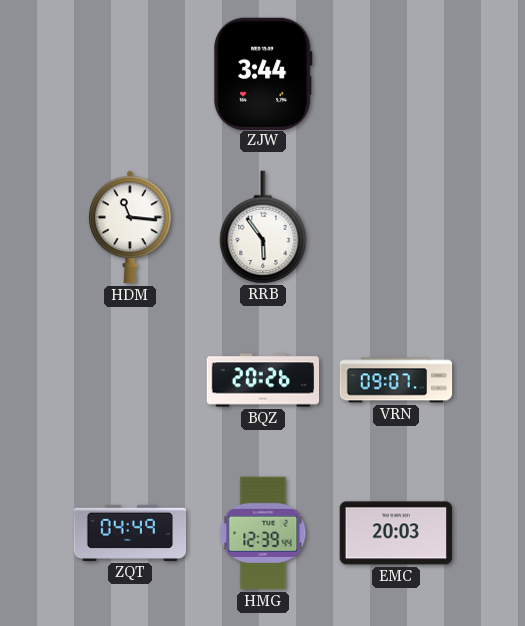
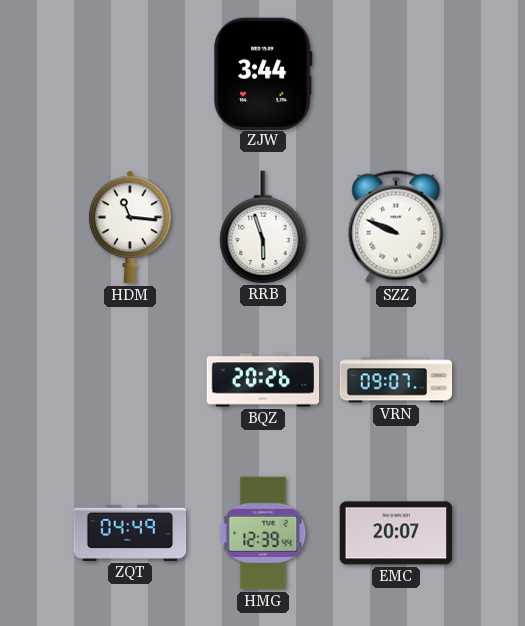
RRB: 5:54 -> 5:57
SZZ: none -> 9:49
EMC: 20:03 -> 20:07
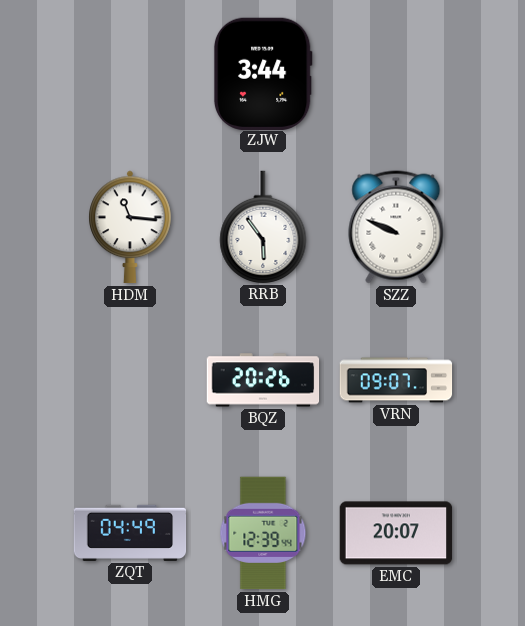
RRB: 5:57 -> 5:54
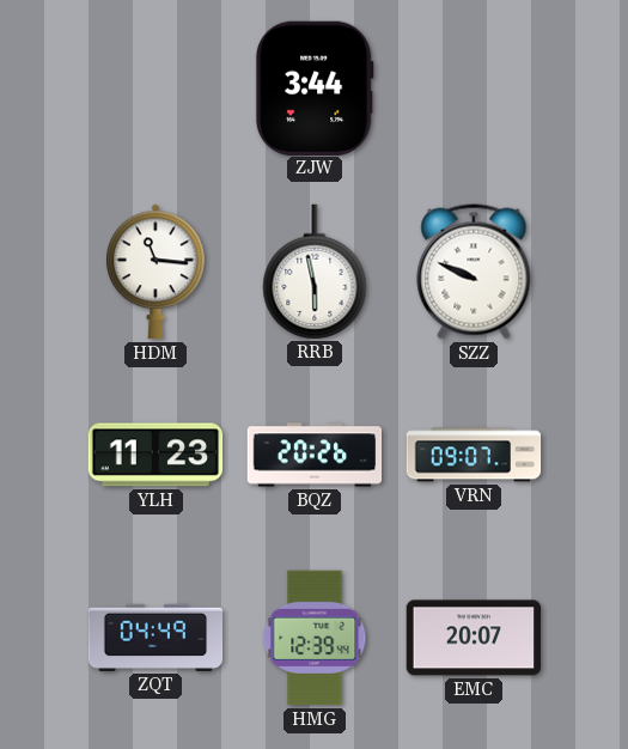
RRB: 5:54 -> 5:58
YLH: none -> 11:23
